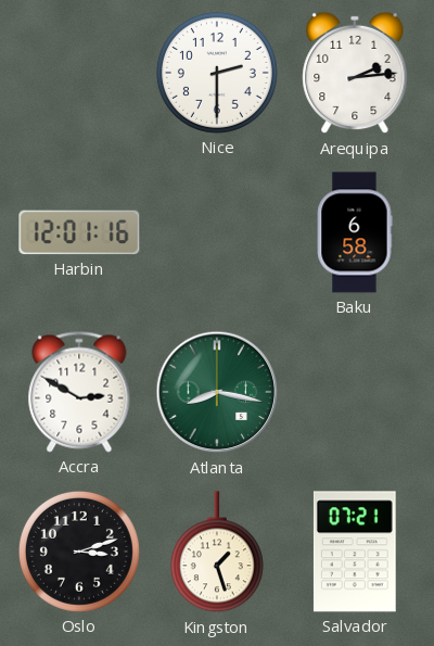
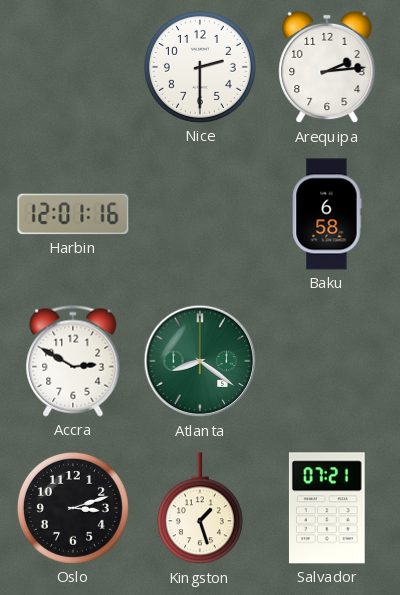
Atlanta: 8:17 -> 8:21
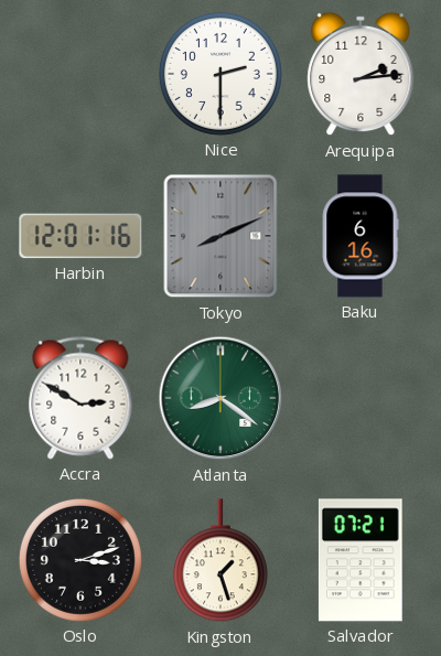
Tokyo: none -> 8:11
Baku: 6:58 -> 6:16
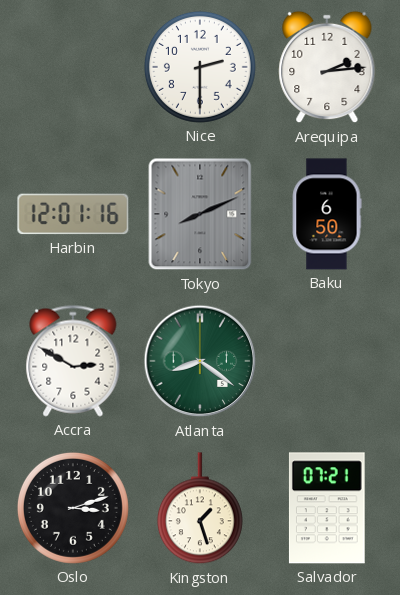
Baku: 6:16 -> 6:50
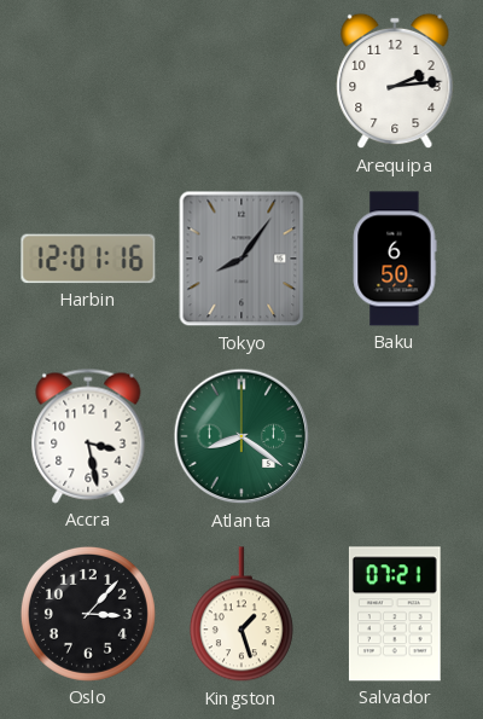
Nice: 2:30 -> none
Tokyo: 8:11 -> 8:06
Accra: 2:50 -> 3:28
Oslo: 3:12 -> 3:07
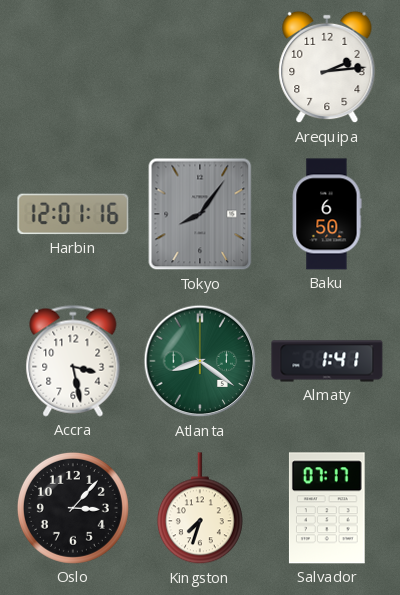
Almaty: none -> 1:41
Kingston: 1:27 -> 7:33
Salvador: 07:21 -> 07:17
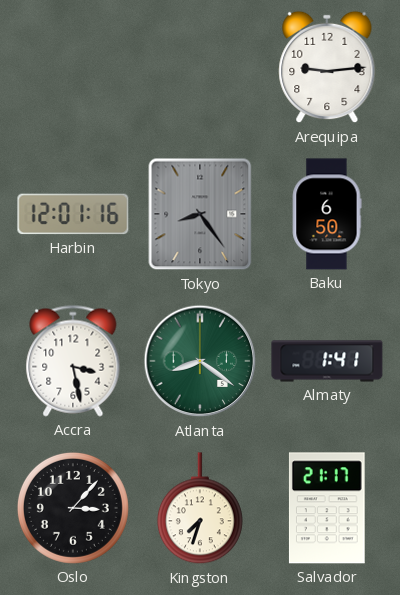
Arequipa: 2:14 -> 9:14
Tokyo: 8:06 -> 8:24
Salvador: 07:17 -> 21:17
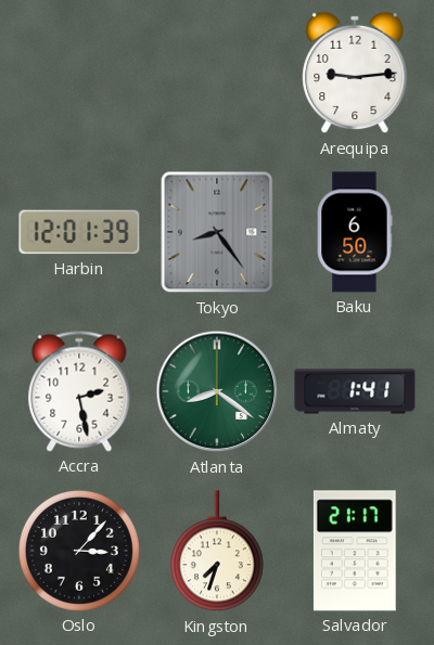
Harbin: 12:01:16 -> 12:01:39
Accra: 3:28 -> 2:28
